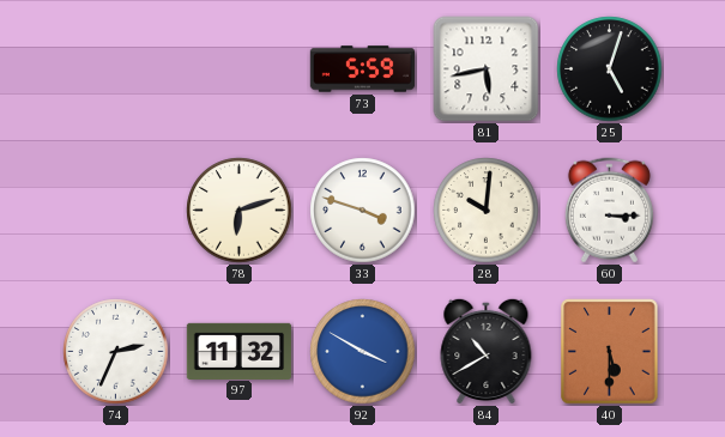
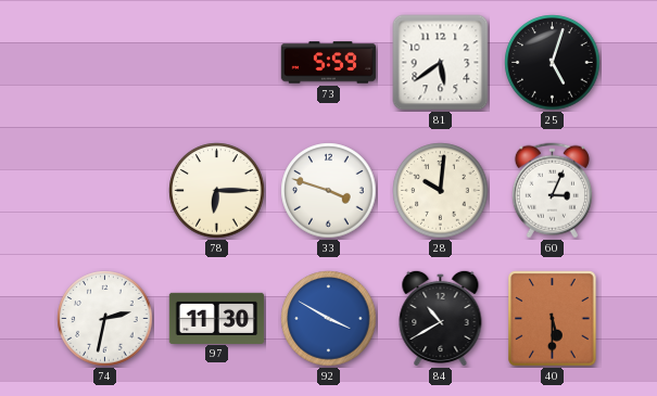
81: 5:43 -> 5:39
78: 6:12 -> 6:15
60: 3:15 -> 3:04
74: 2:34 -> 2:32
97: 11:32 -> 11:30
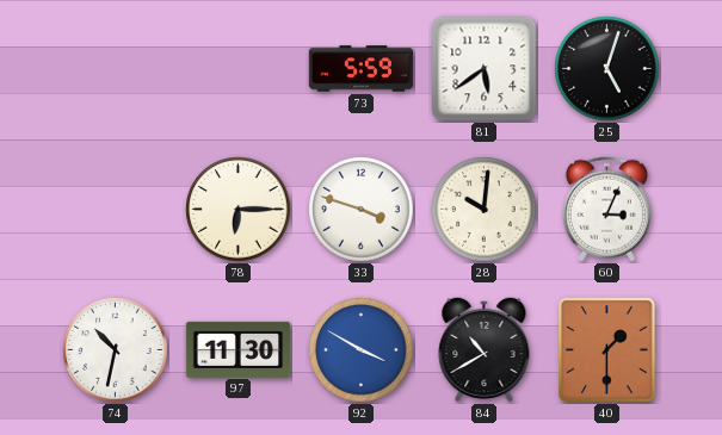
74: 2:32 -> 10:32
40: 5:30 -> 1:30
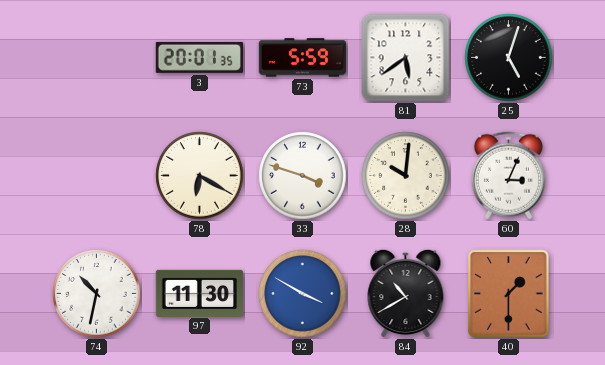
3: none -> 20:01
78: 6:15 -> 6:20
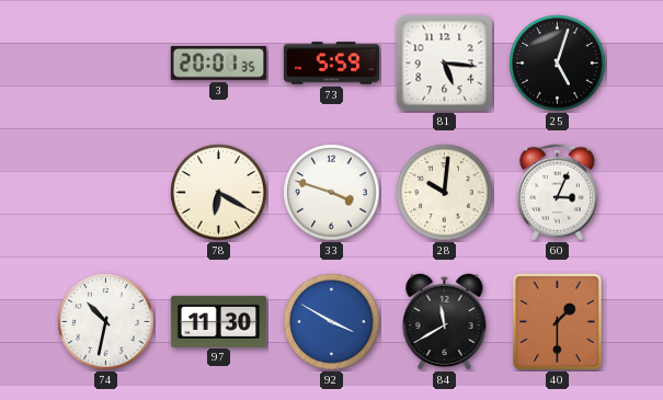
81: 5:39 -> 5:16
84: 10:40 -> 11:40
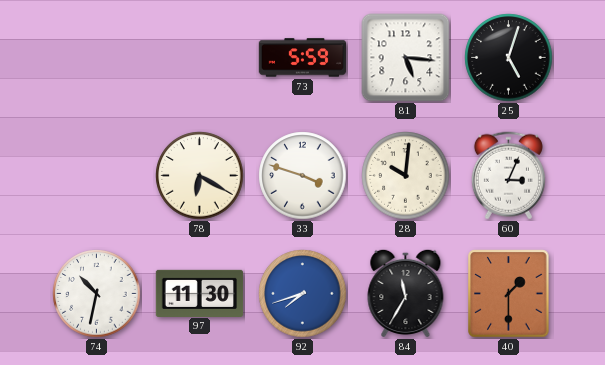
3: 20:01 -> none
92: 3:50 -> 7:42
84: 11:40 -> 11:35
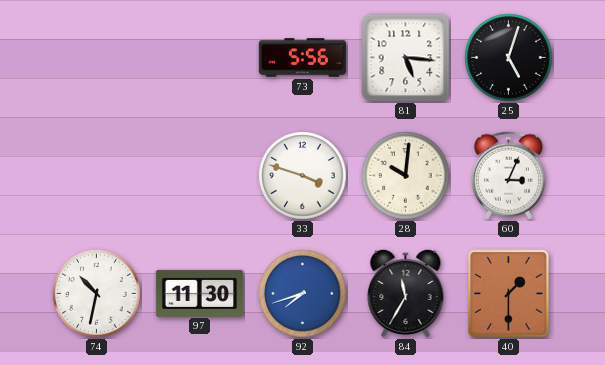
73: 5:59 -> 5:56
78: 6:20 -> none
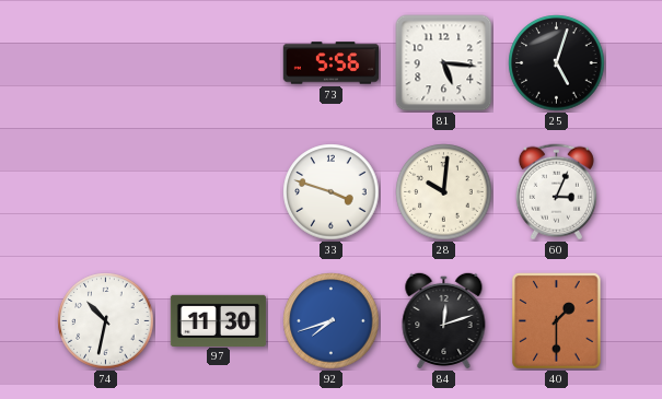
84: 11:35 -> 12:12
